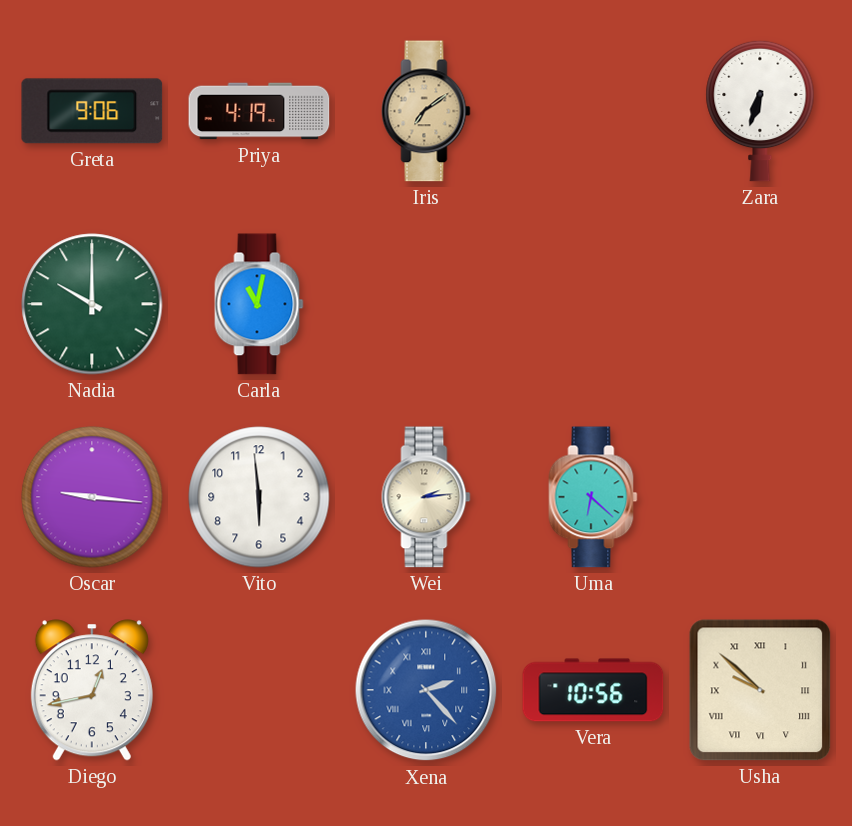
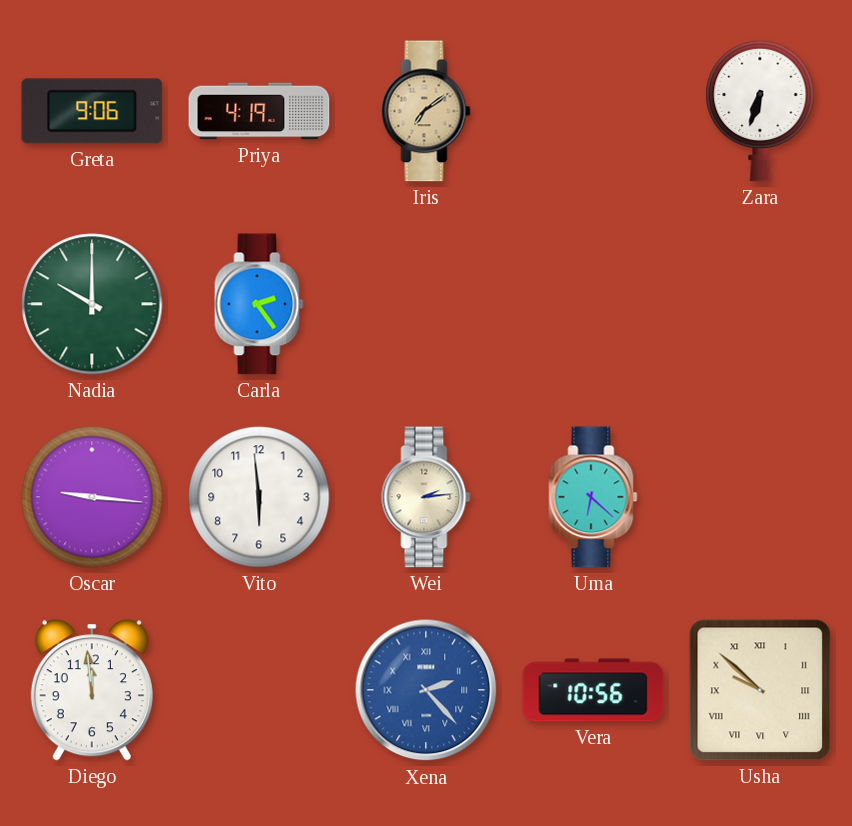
Carla: 11:02 -> 2:24
Diego: 12:43 -> 11:59
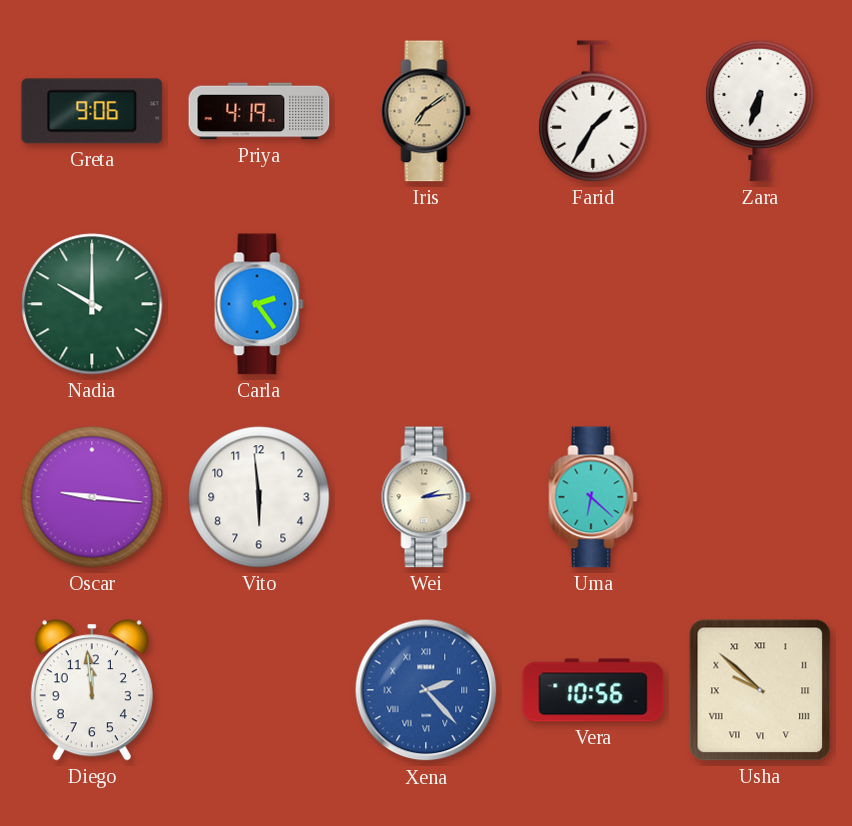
Farid: none -> 1:35
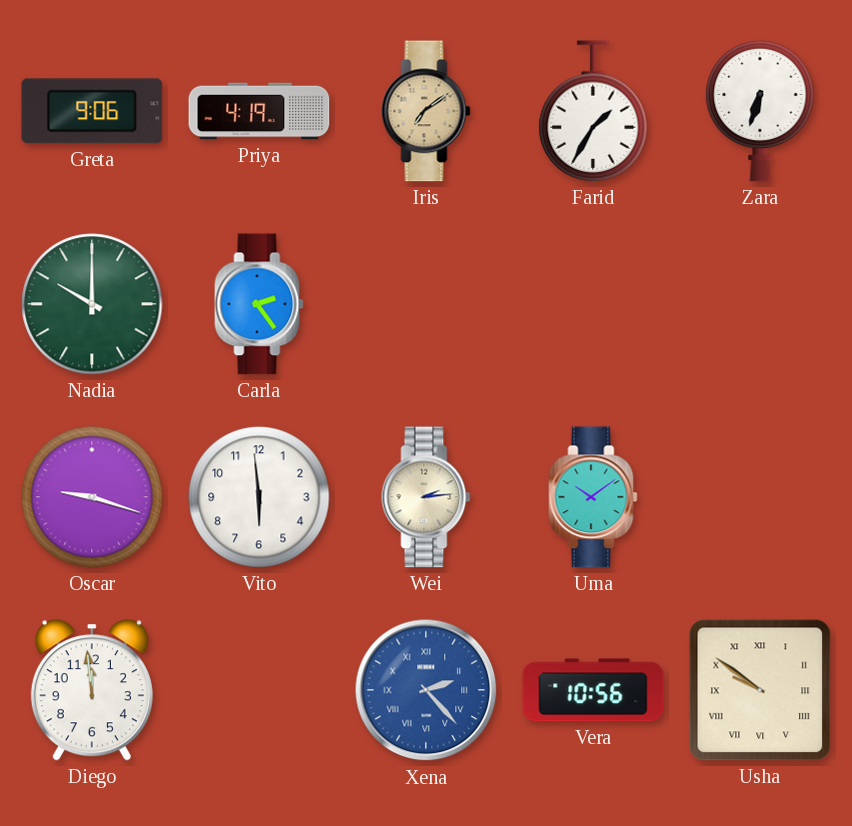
Oscar: 9:16 -> 9:18
Uma: 6:22 -> 10:09
Usha: 9:52 -> 9:51
